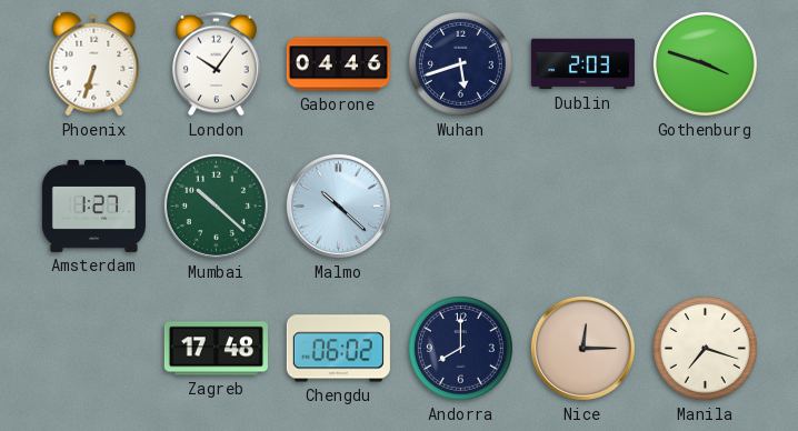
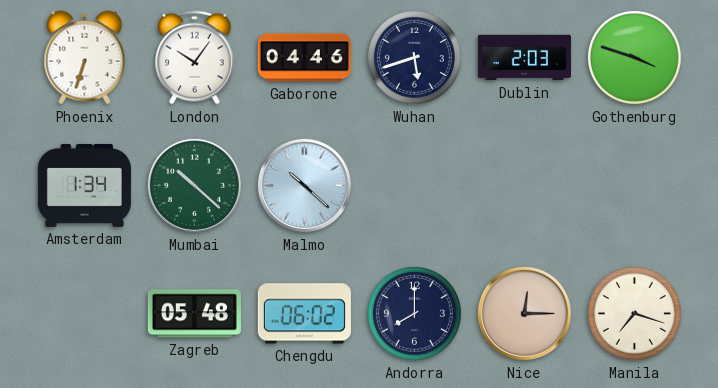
Amsterdam: 1:27 -> 1:34
Zagreb: 17:48 -> 05:48
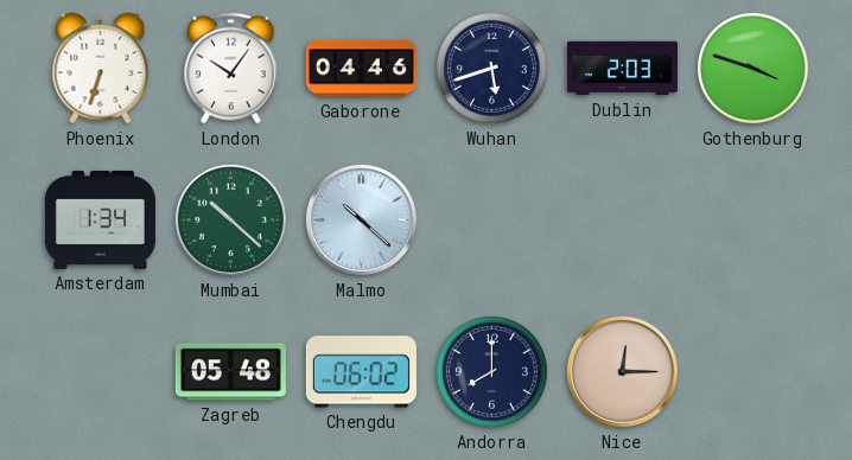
Manila: 7:18 -> none
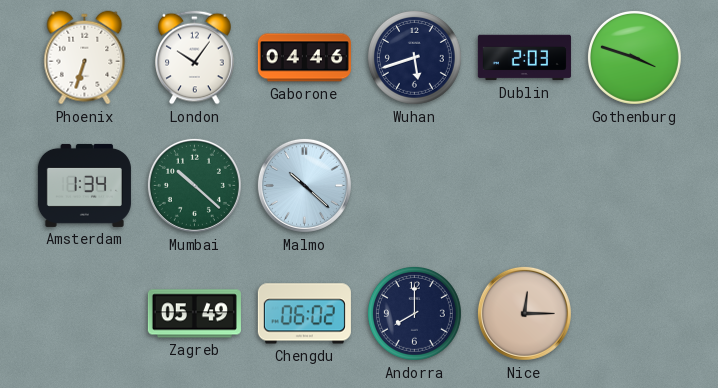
Zagreb: 05:48 -> 05:49
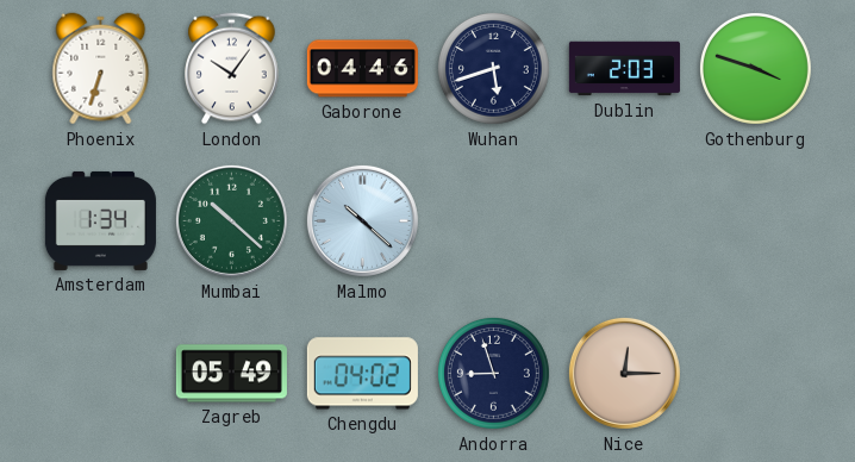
Chengdu: 06:02 -> 04:02
Andorra: 8:00 -> 8:57
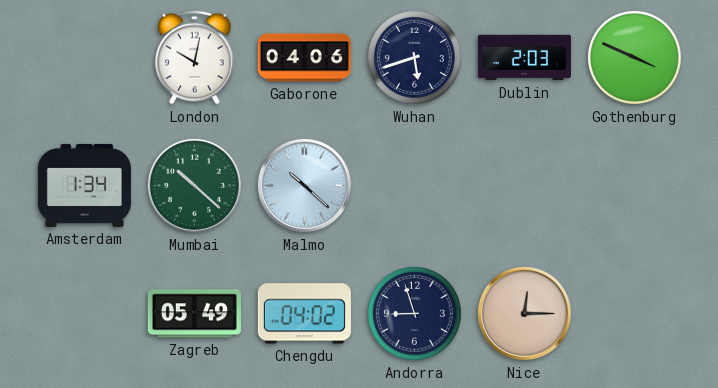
Phoenix: 6:33 -> none
London: 10:06 -> 10:02
Gaborone: 04:46 -> 04:06
Gothenburg: 3:48 -> 3:49
